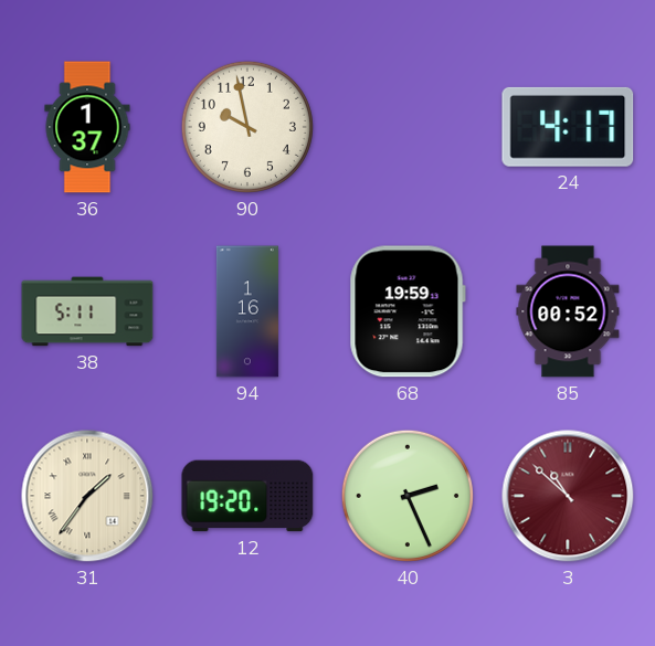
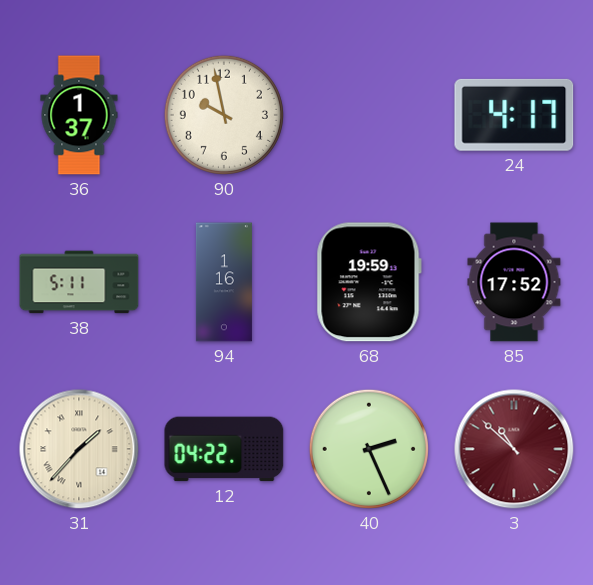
85: 00:52 -> 17:52
31: 1:36 -> 1:37
12: 19:20 -> 04:22
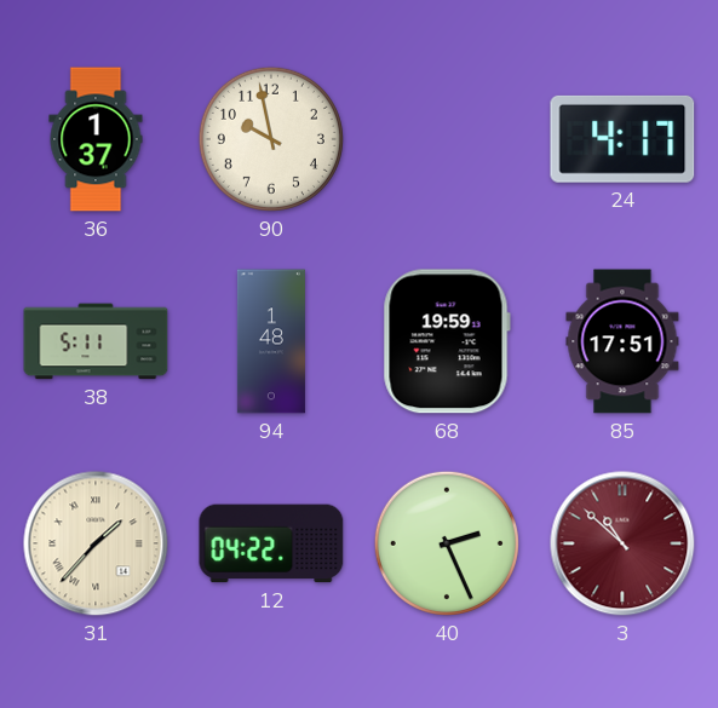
94: 1:16 -> 1:48
85: 17:52 -> 17:51
